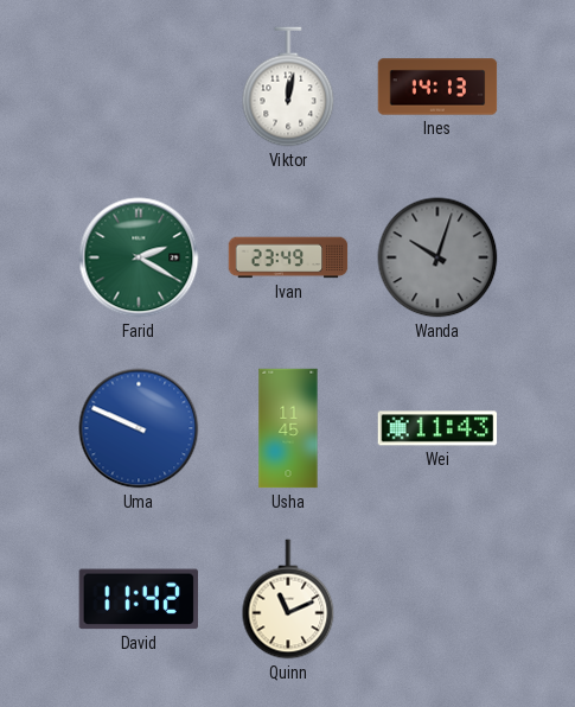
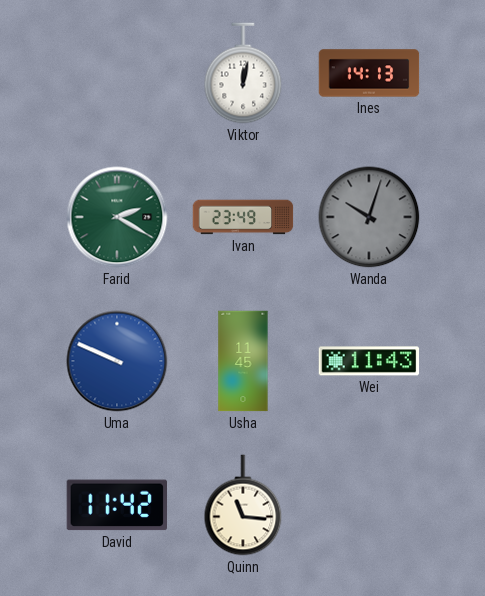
Quinn: 11:11 -> 11:16
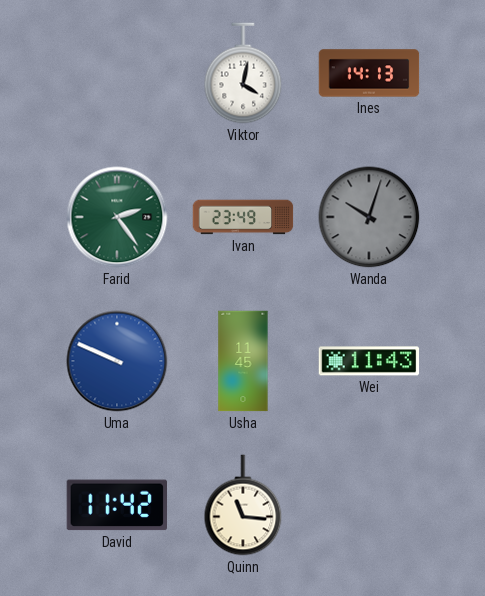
Viktor: 12:02 -> 4:02
Farid: 2:20 -> 2:24
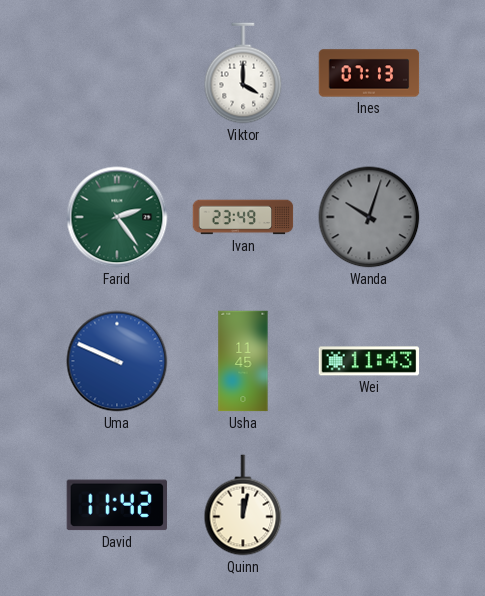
Viktor: 4:02 -> 4:00
Ines: 14:13 -> 07:13
Quinn: 11:16 -> 12:02
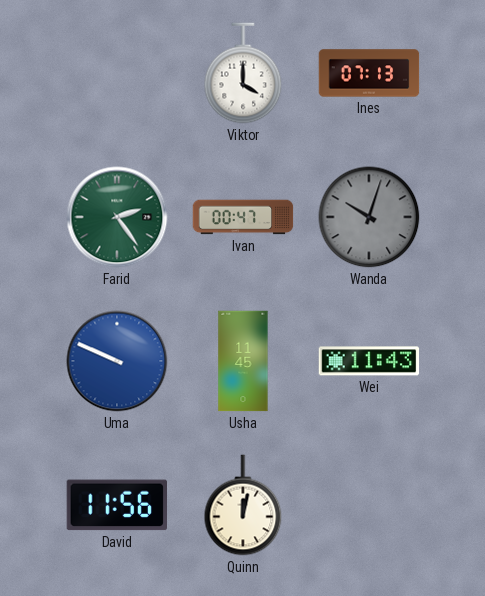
Ivan: 23:49 -> 00:47
David: 11:42 -> 11:56
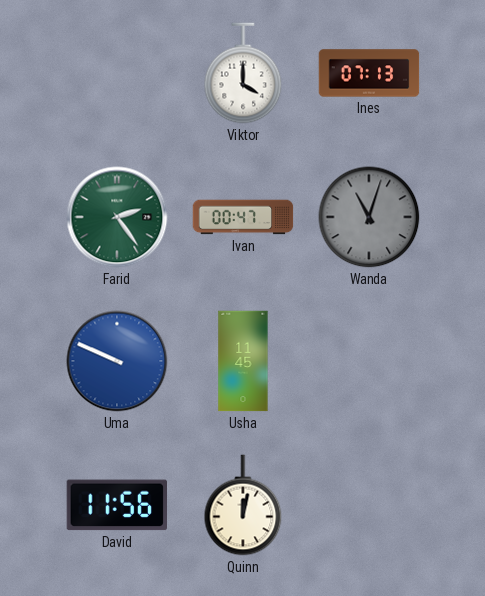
Wanda: 10:03 -> 11:03
Wei: 11:43 -> none
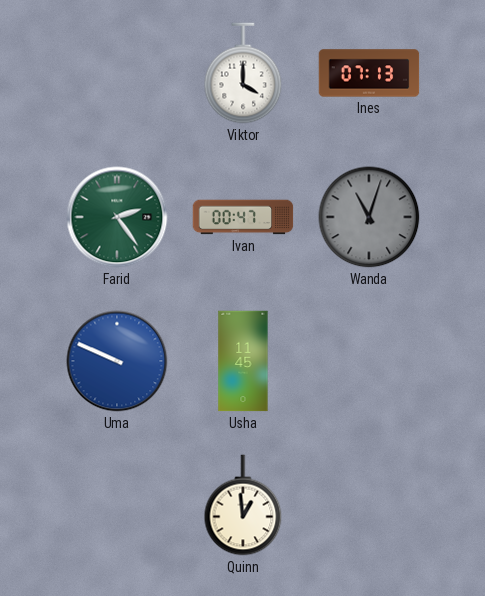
David: 11:56 -> none
Quinn: 12:02 -> 12:59
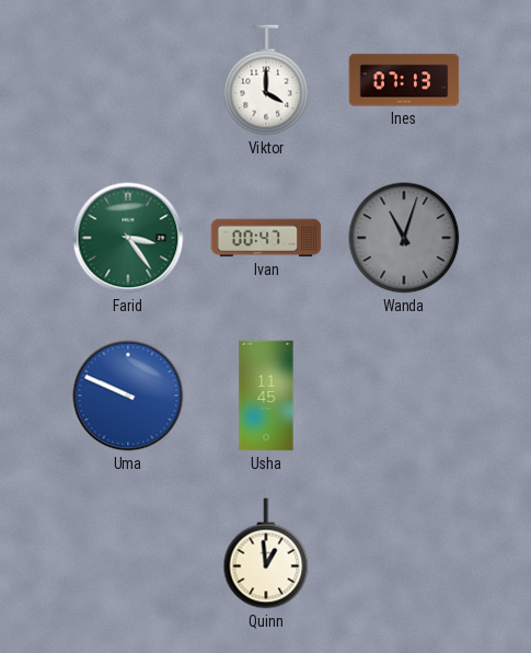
Farid: 2:24 -> 3:24
